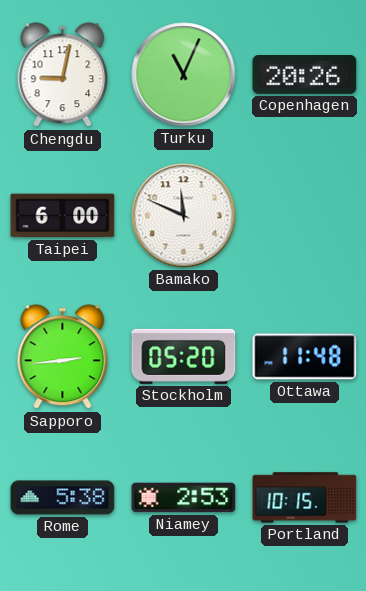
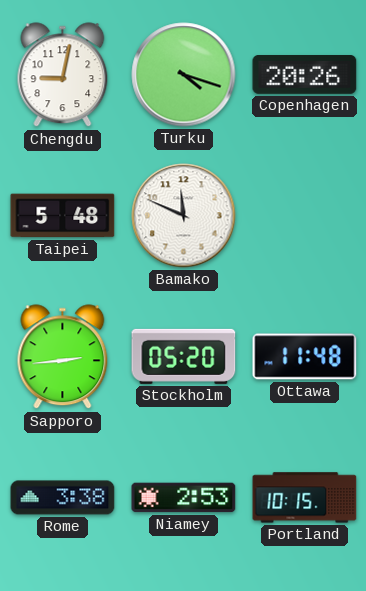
Turku: 11:04 -> 4:18
Taipei: 6:00 -> 5:48
Rome: 5:38 -> 3:38
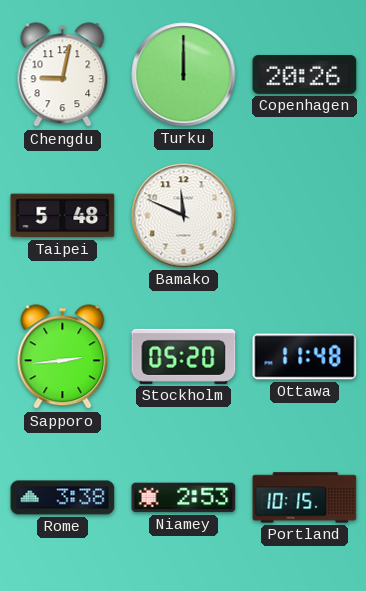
Turku: 4:18 -> 12:00
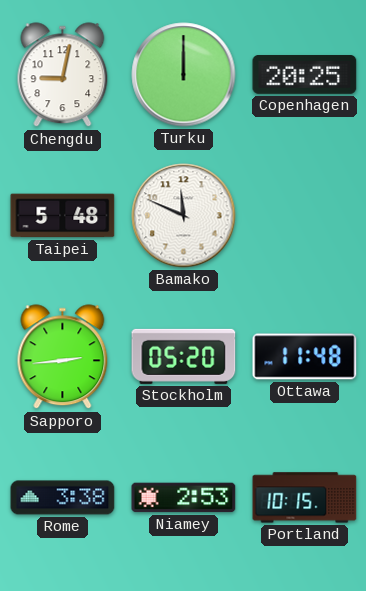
Copenhagen: 20:26 -> 20:25
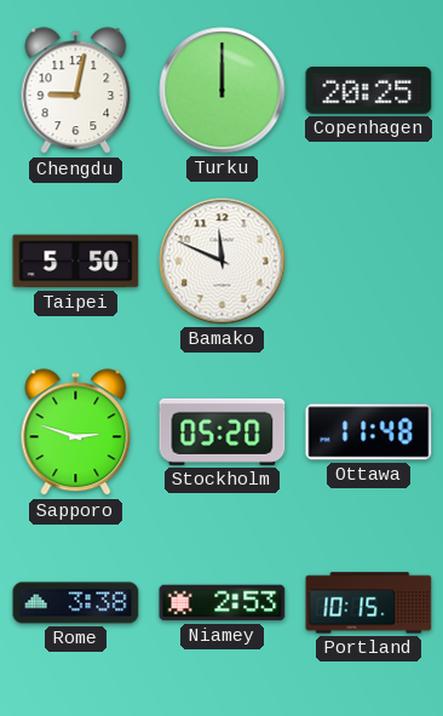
Taipei: 5:48 -> 5:50
Sapporo: 2:44 -> 2:48
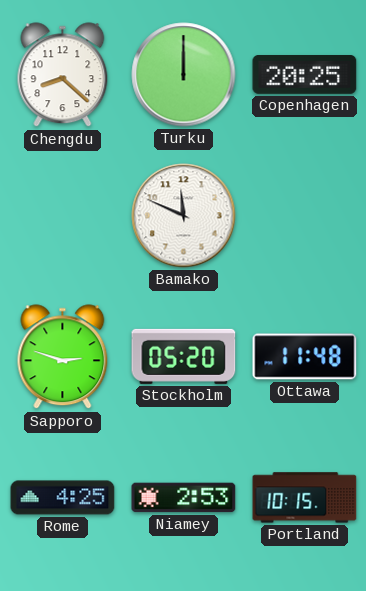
Chengdu: 9:02 -> 8:22
Taipei: 5:50 -> none
Rome: 3:38 -> 4:25
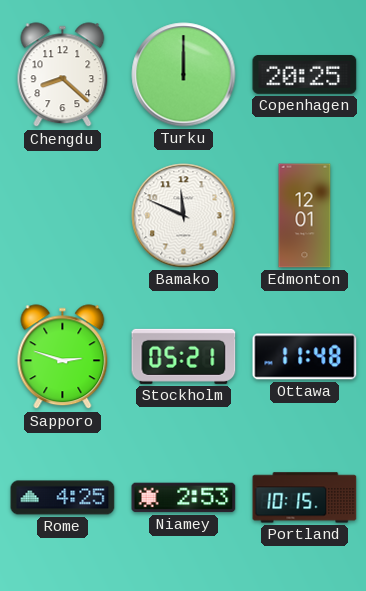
Edmonton: none -> 12:01
Stockholm: 05:20 -> 05:21
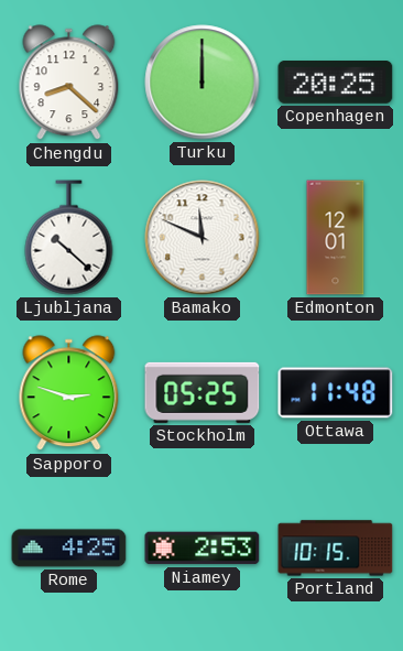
Ljubljana: none -> 10:22
Stockholm: 05:21 -> 05:25
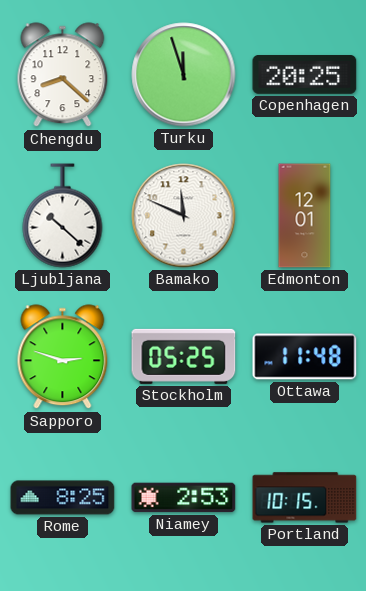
Turku: 12:00 -> 11:57
Rome: 4:25 -> 8:25
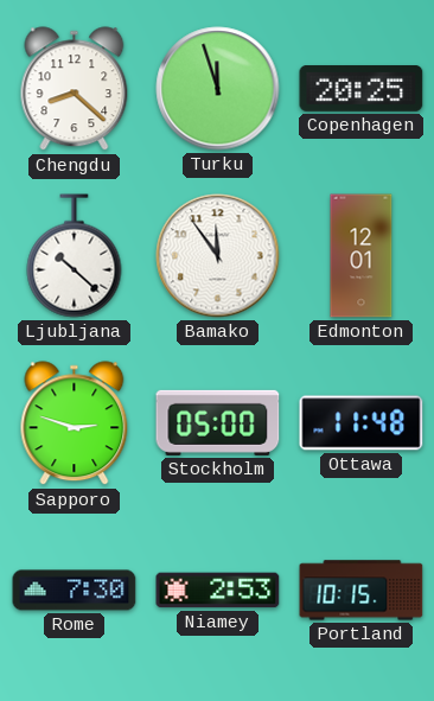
Bamako: 11:49 -> 11:54
Stockholm: 05:25 -> 05:00
Rome: 8:25 -> 7:30
